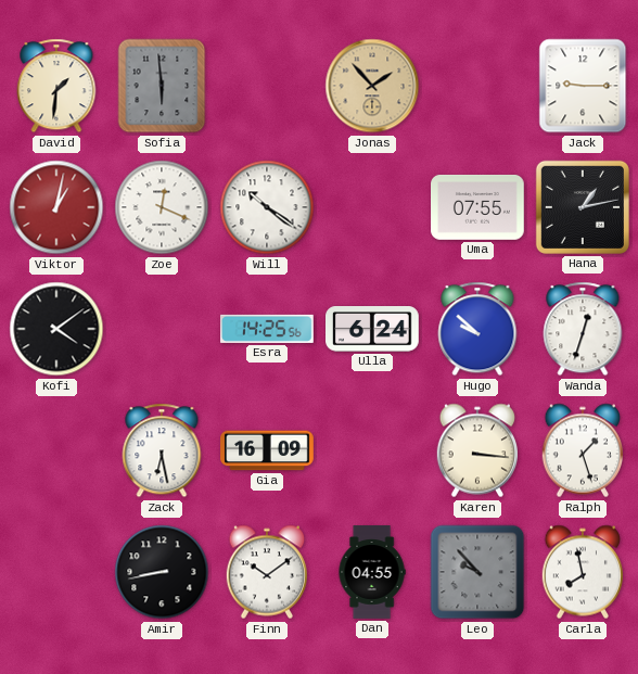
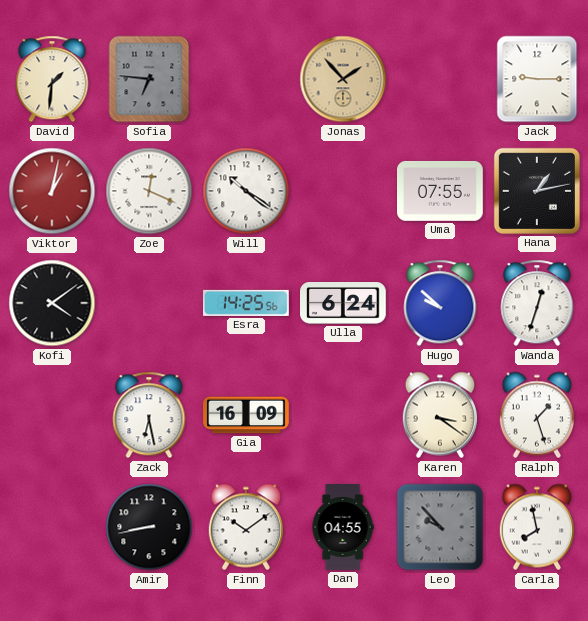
Sofia: 5:59 -> 6:46
Karen: 3:16 -> 3:21
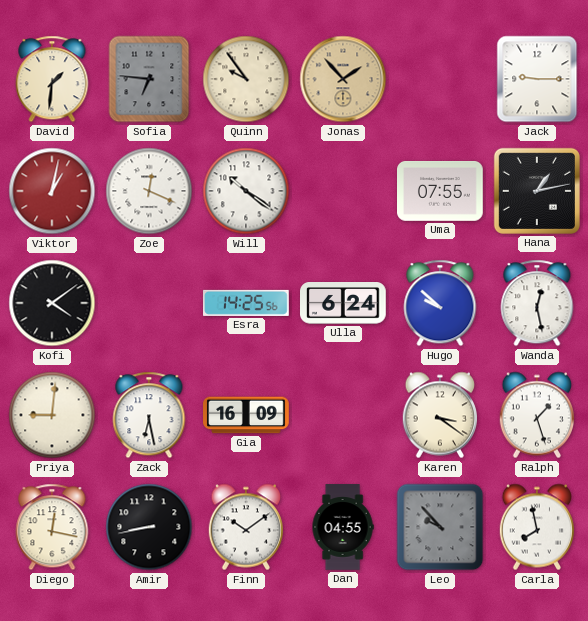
Quinn: none -> 9:54
Wanda: 12:33 -> 12:28
Priya: none -> 9:01
Diego: none -> 12:17
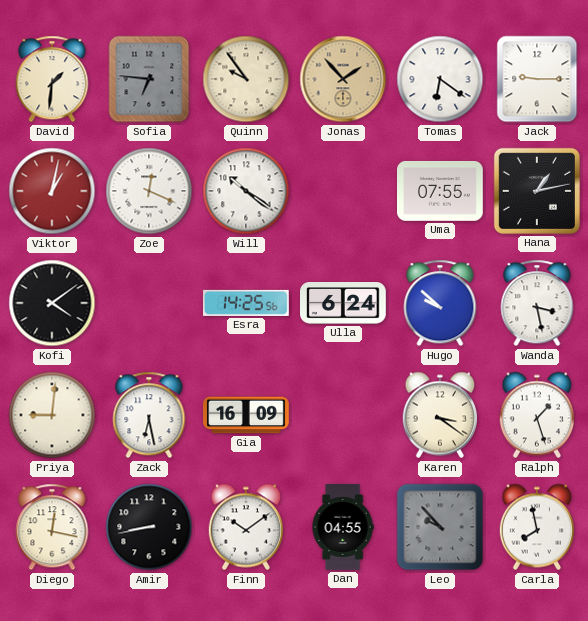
Tomas: none -> 6:21
Wanda: 12:28 -> 3:28
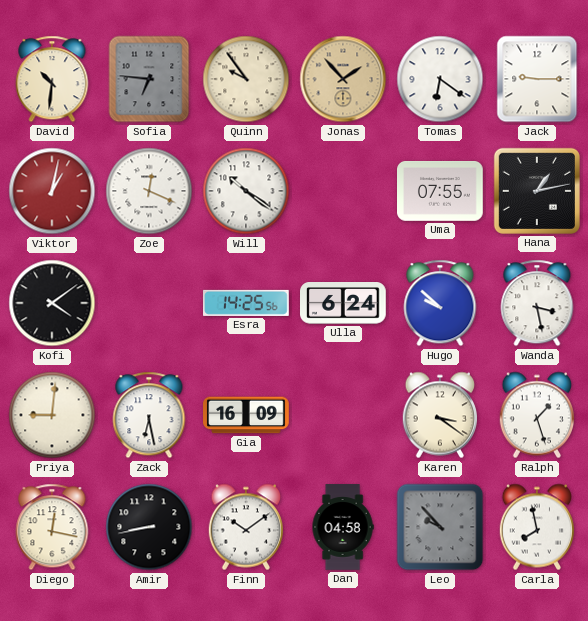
David: 1:31 -> 10:31
Dan: 04:55 -> 04:58
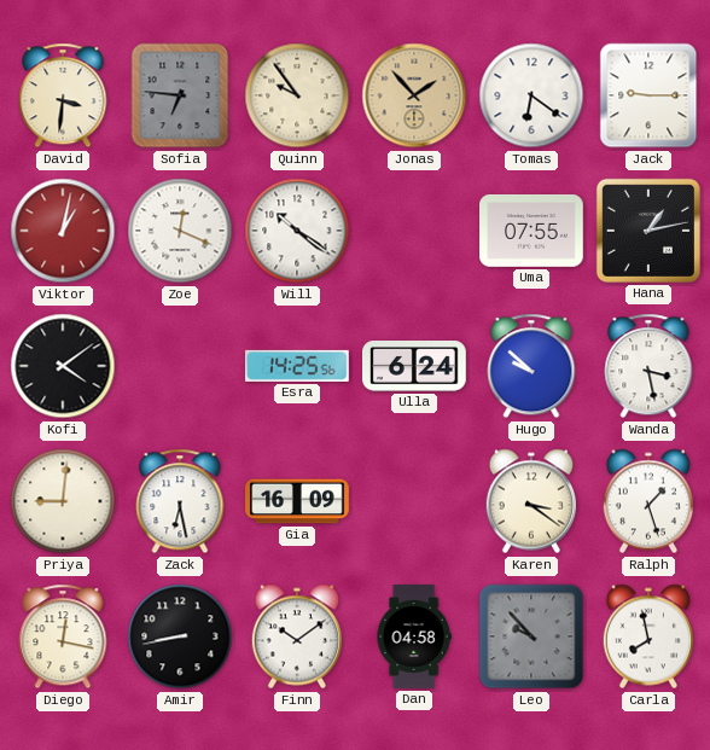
David: 10:31 -> 3:31
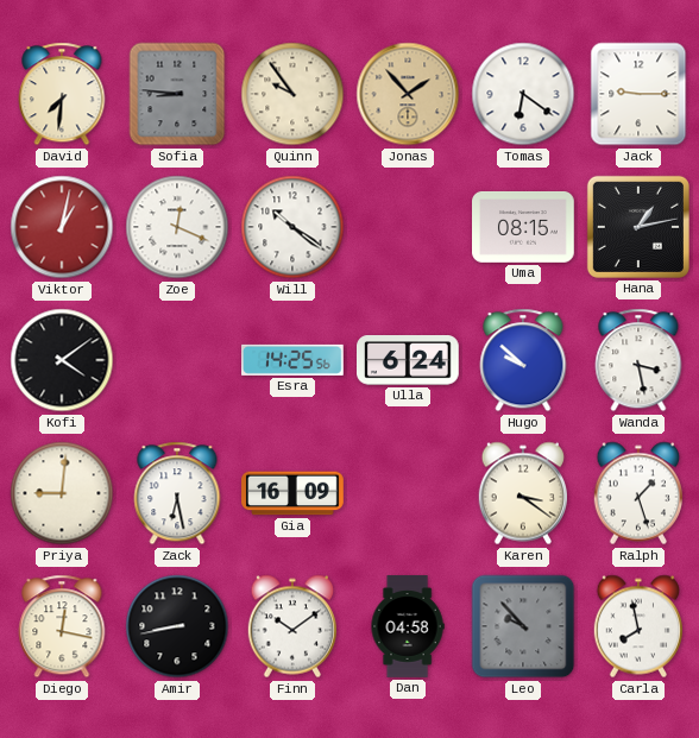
David: 3:31 -> 7:31
Sofia: 6:46 -> 8:46
Uma: 07:55 -> 08:15
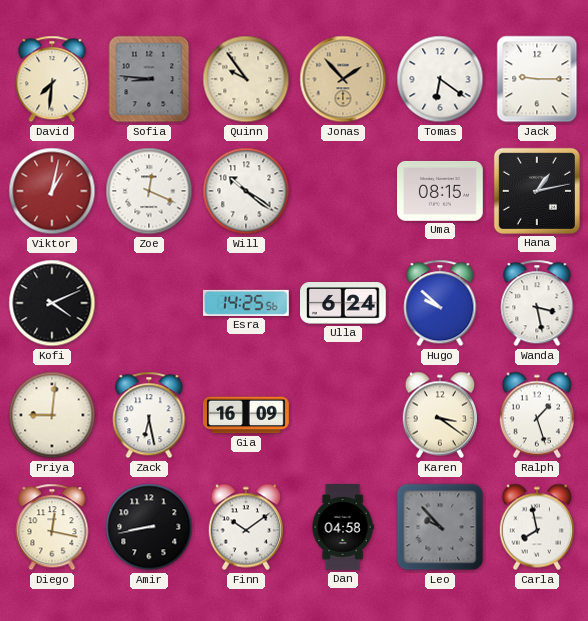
Kofi: 4:09 -> 4:11
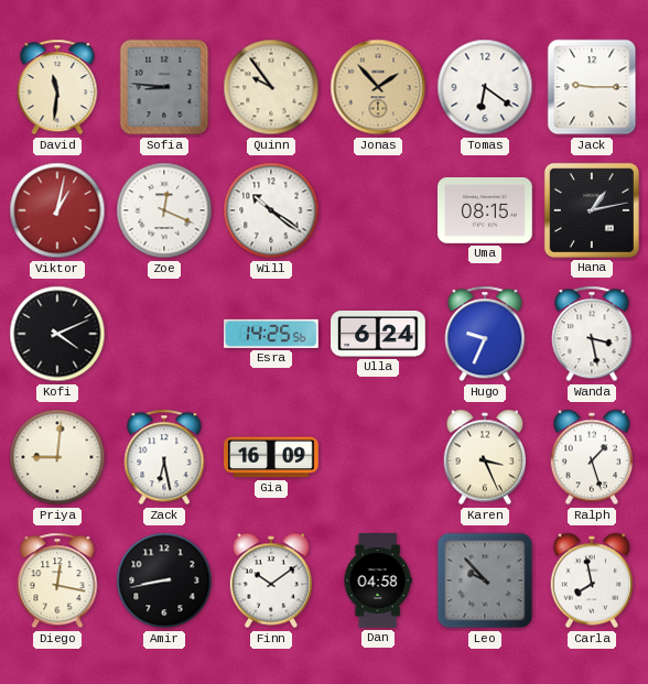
David: 7:31 -> 11:31
Hugo: 9:52 -> 9:34
Karen: 3:21 -> 3:26
